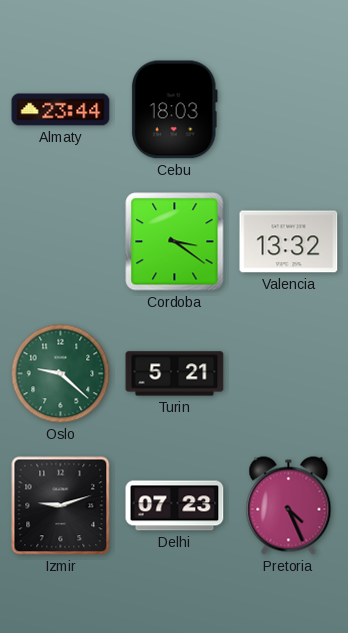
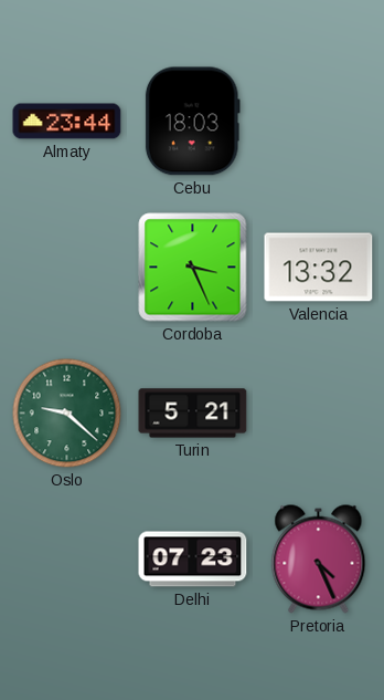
Cordoba: 3:21 -> 3:26
Izmir: 9:12 -> none
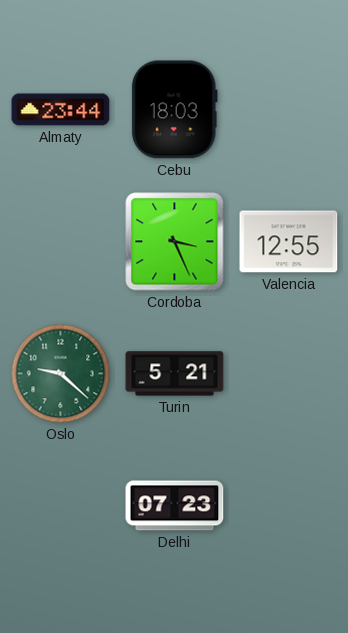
Valencia: 13:32 -> 12:55
Pretoria: 4:26 -> none
